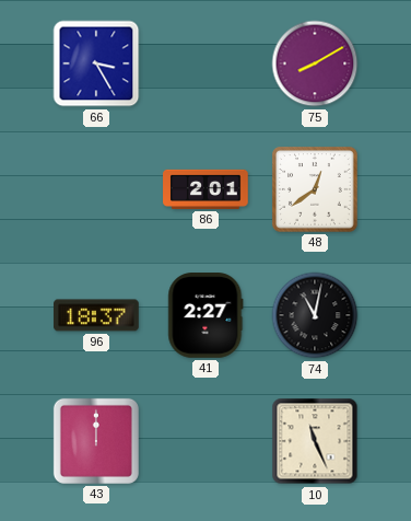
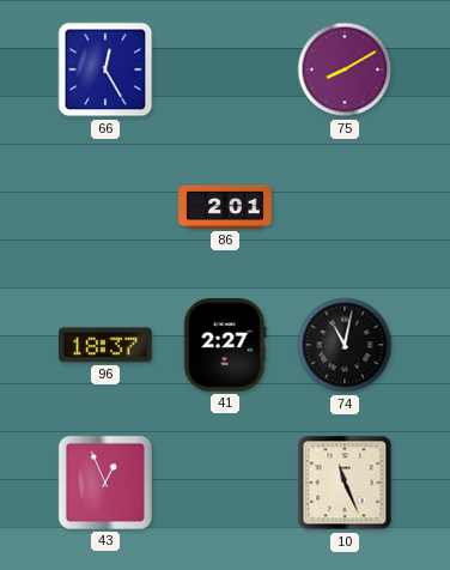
66: 3:25 -> 12:25
48: 12:39 -> none
43: 12:00 -> 12:56
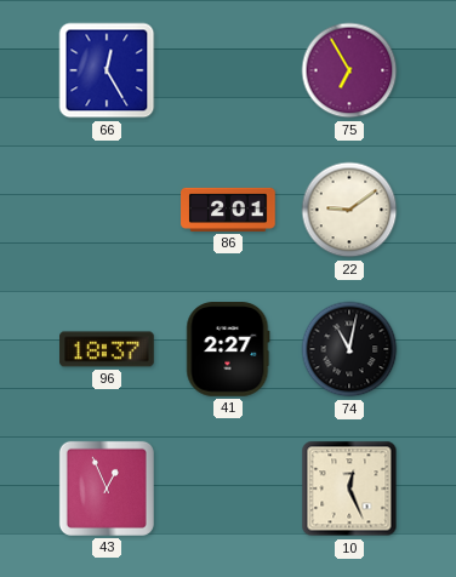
75: 8:10 -> 6:55
22: none -> 9:09
10: 11:26 -> 12:26
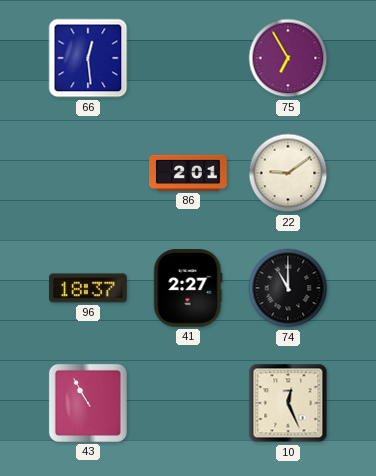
66: 12:25 -> 12:29
74: 11:02 -> 11:00
43: 12:56 -> 10:55
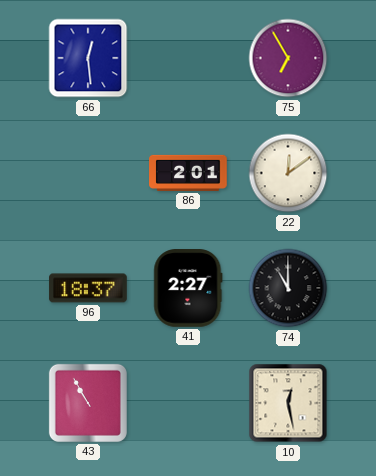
22: 9:09 -> 12:09
10: 12:26 -> 12:28
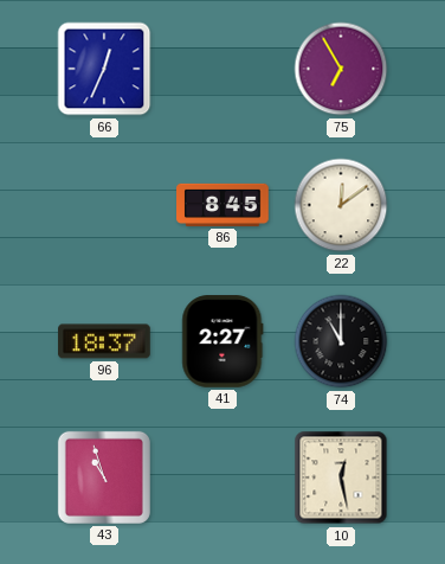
66: 12:29 -> 12:34
86: 2:01 -> 8:45
43: 10:55 -> 10:57
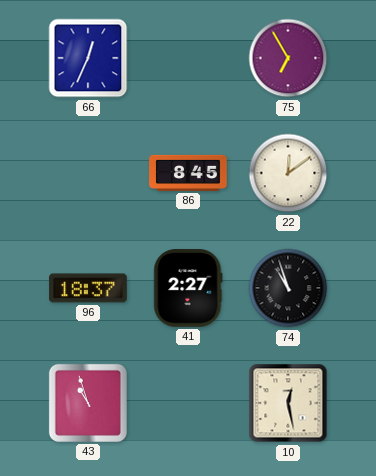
74: 11:00 -> 10:57
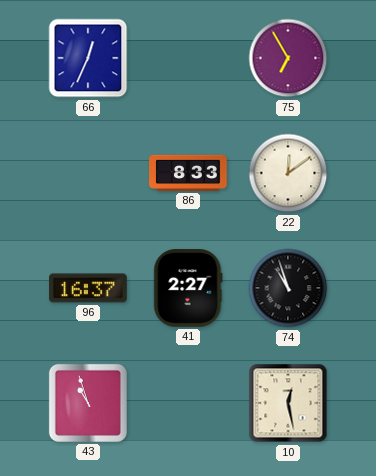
86: 8:45 -> 8:33
96: 18:37 -> 16:37
